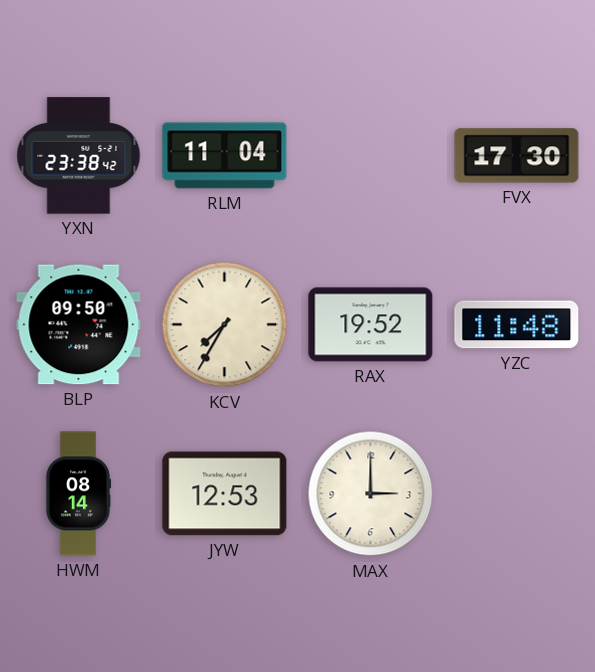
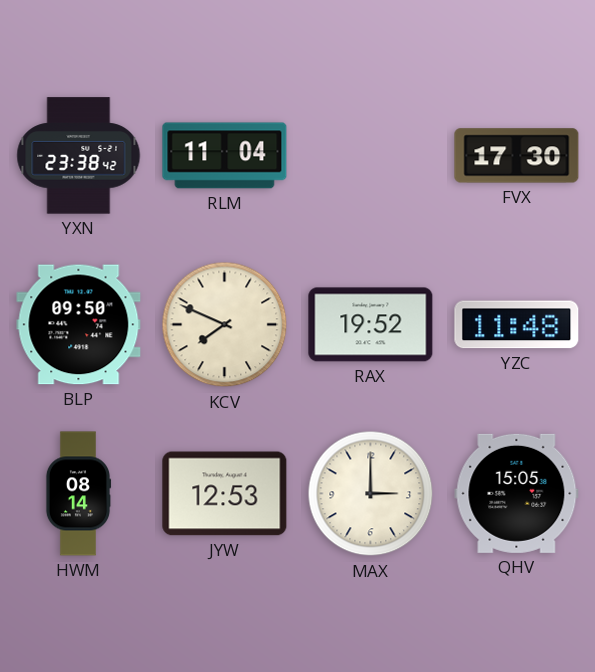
KCV: 7:35 -> 7:49
QHV: none -> 15:05
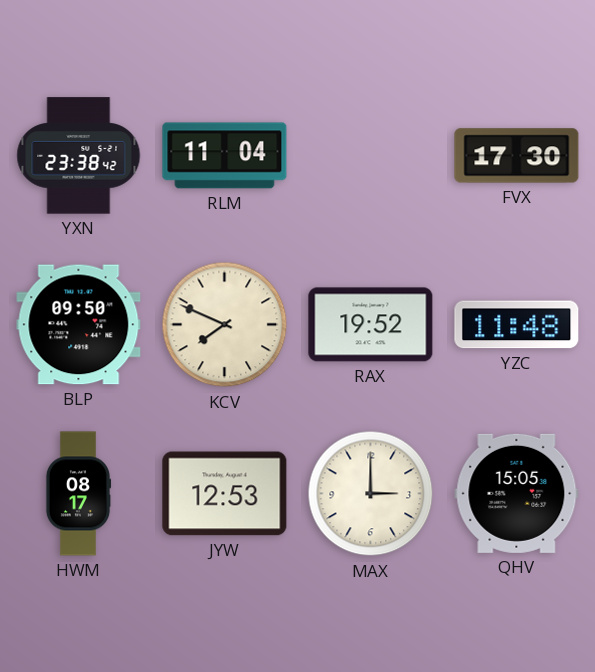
HWM: 08:14 -> 08:17
